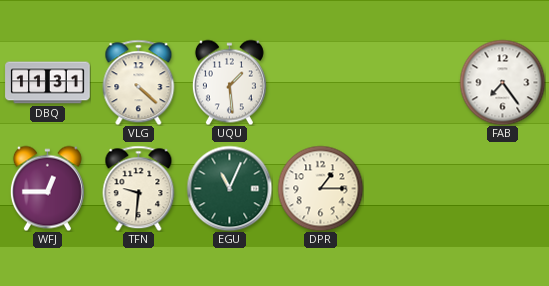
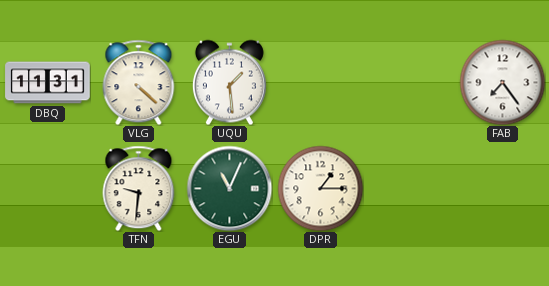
WFJ: 12:45 -> none
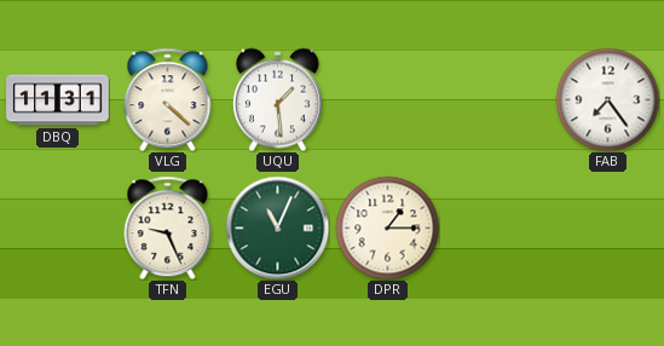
TFN: 9:31 -> 9:26
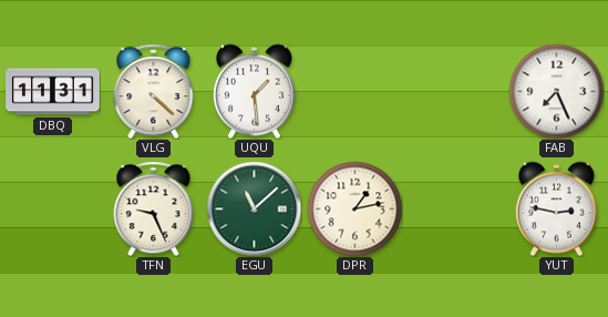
FAB: 7:24 -> 7:26
EGU: 11:04 -> 11:08
DPR: 1:15 -> 1:13
YUT: none -> 2:47
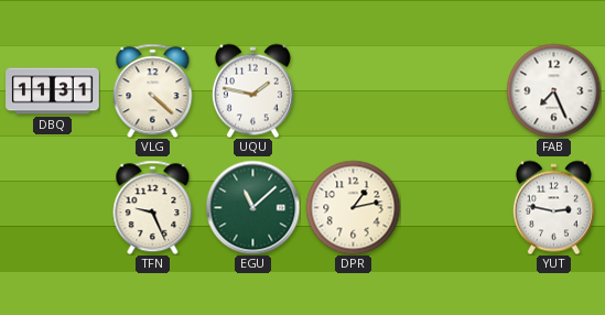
UQU: 1:29 -> 1:47
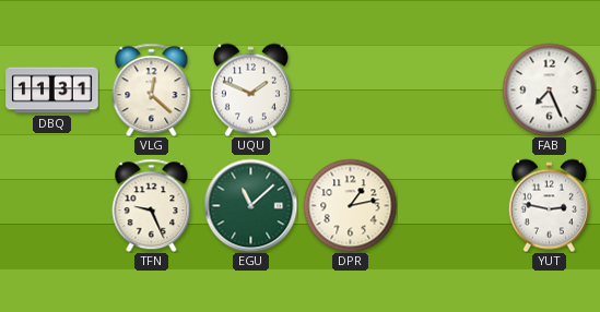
VLG: 4:22 -> 12:22
UQU: 1:47 -> 1:49
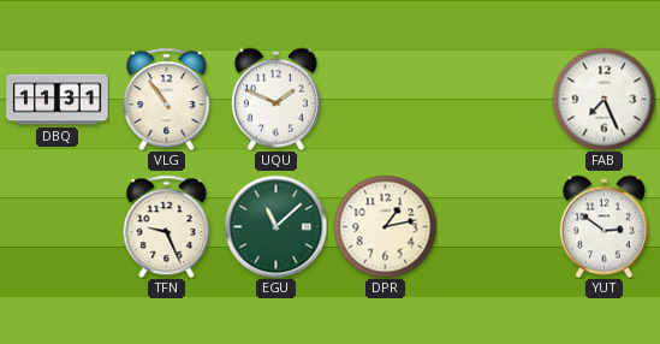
VLG: 12:22 -> 10:54
YUT: 2:47 -> 2:51
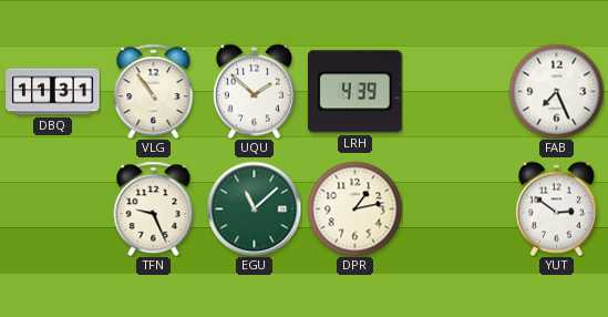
UQU: 1:49 -> 1:52
LRH: none -> 4:39
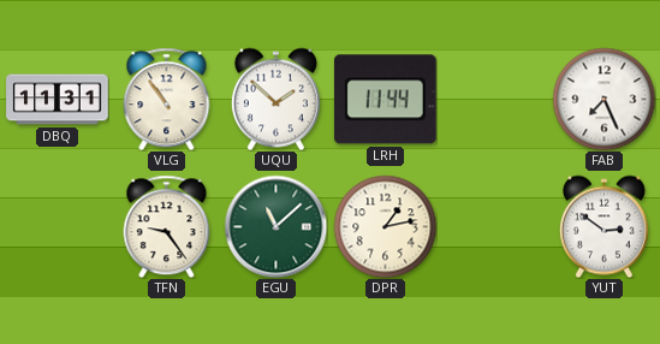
LRH: 4:39 -> 11:44
TFN: 9:26 -> 9:24
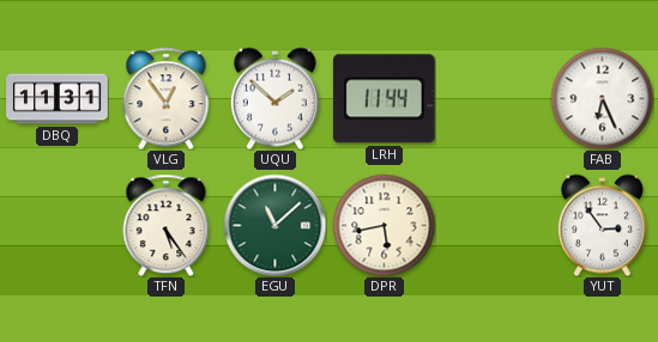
VLG: 10:54 -> 12:54
FAB: 7:26 -> 6:26
TFN: 9:24 -> 5:24
DPR: 1:13 -> 5:43
YUT: 2:51 -> 2:54
